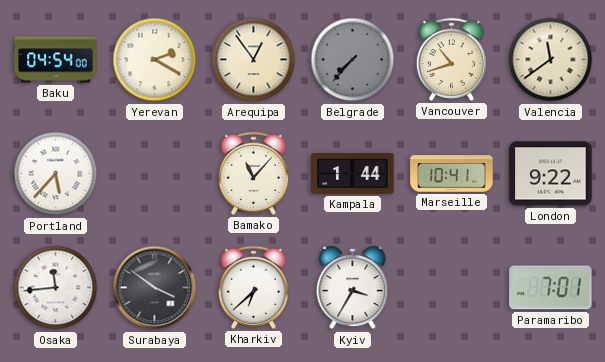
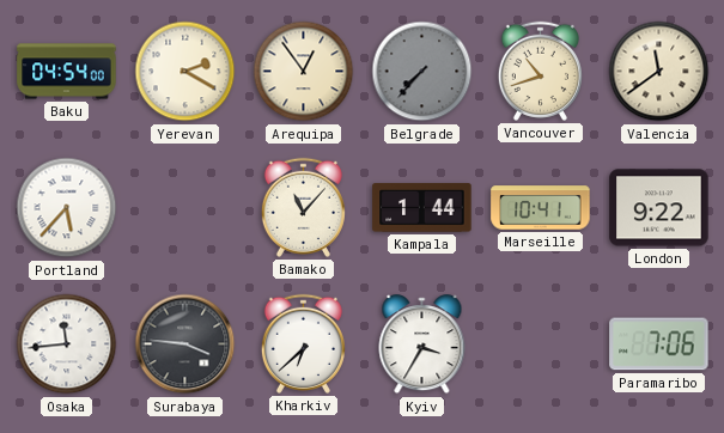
Surabaya: 3:51 -> 3:46
Paramaribo: 7:01 -> 7:06
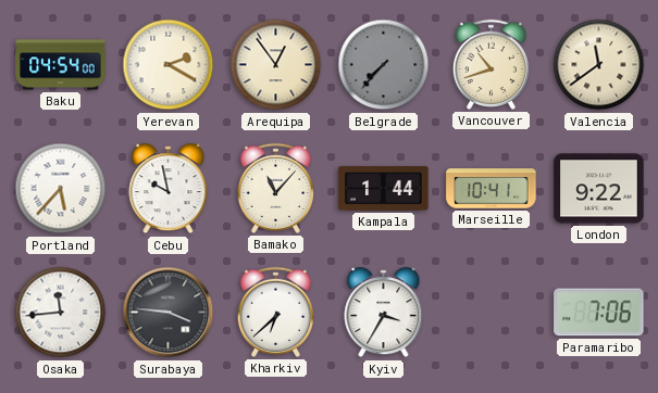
Cebu: none -> 9:58
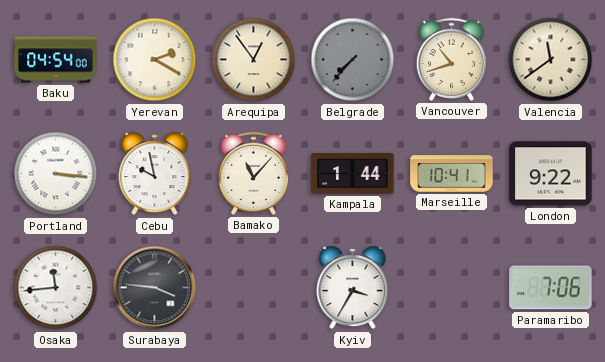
Portland: 5:37 -> 3:16
Kharkiv: 6:38 -> none
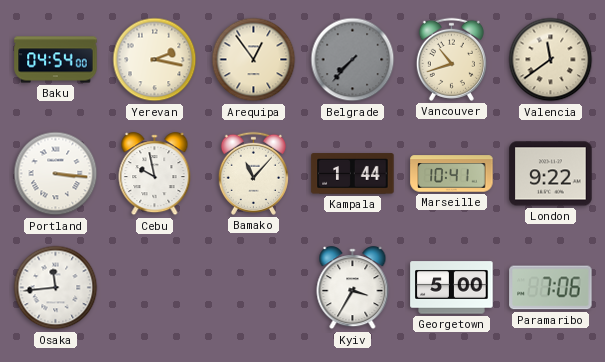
Yerevan: 2:20 -> 2:17
Surabaya: 3:46 -> none
Georgetown: none -> 5:00
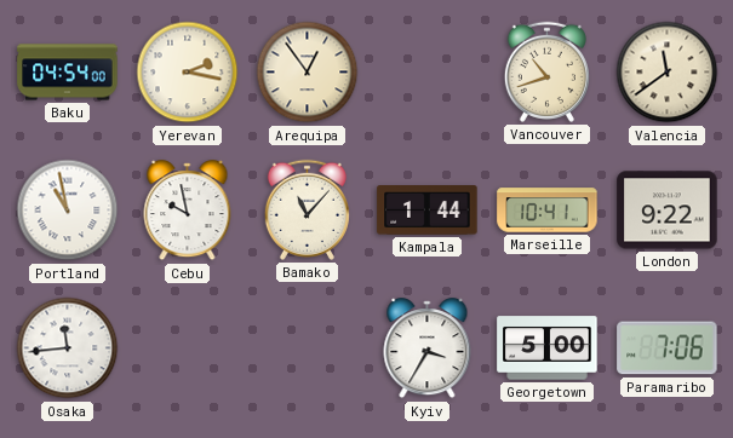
Belgrade: 7:37 -> none
Portland: 3:16 -> 10:58
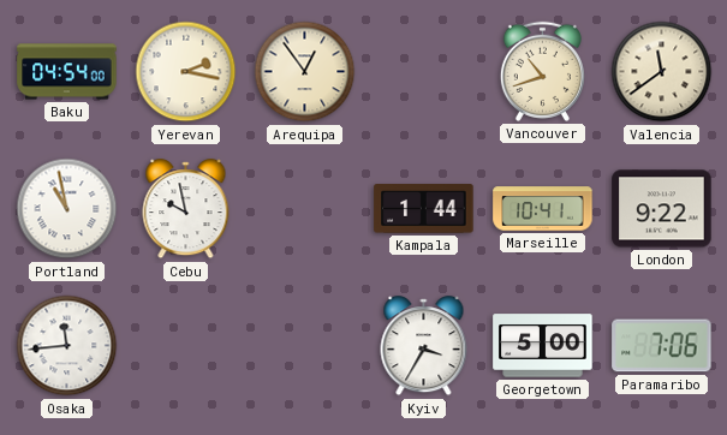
Bamako: 11:07 -> none
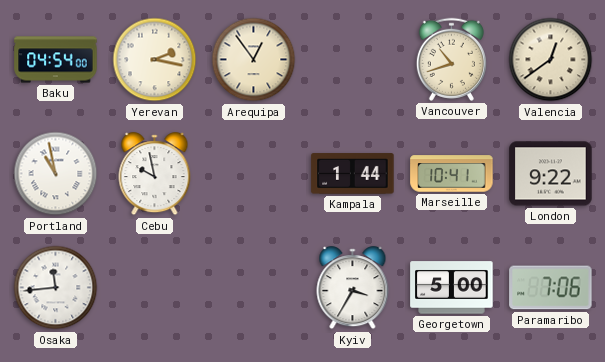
Valencia: 11:39 -> 12:39
